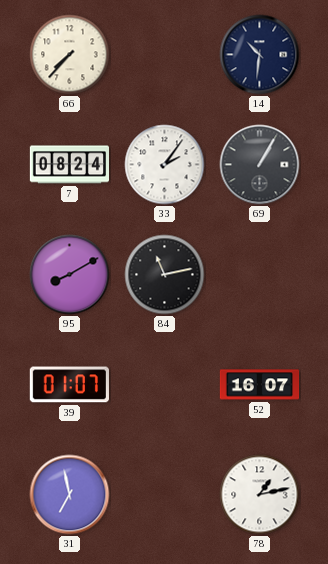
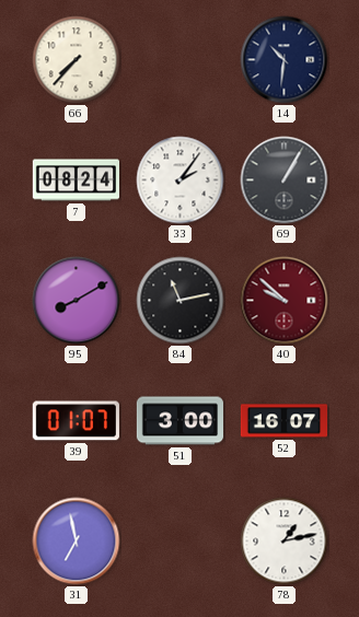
40: none -> 9:52
51: none -> 3:00
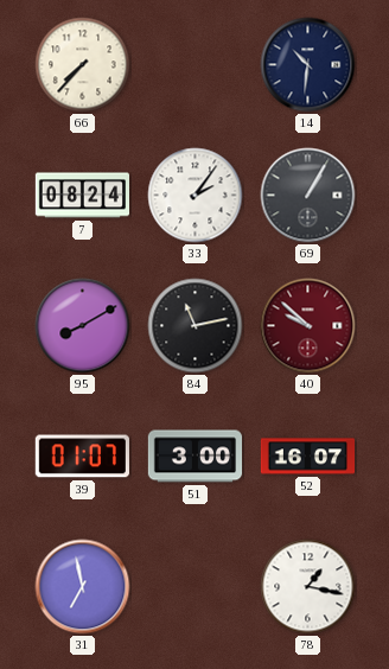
78: 1:13 -> 1:17
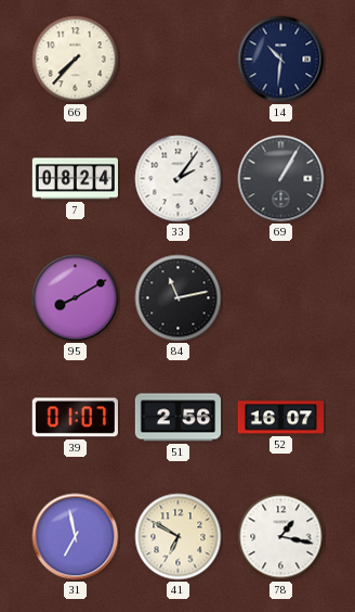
40: 9:52 -> none
51: 3:00 -> 2:56
41: none -> 6:50
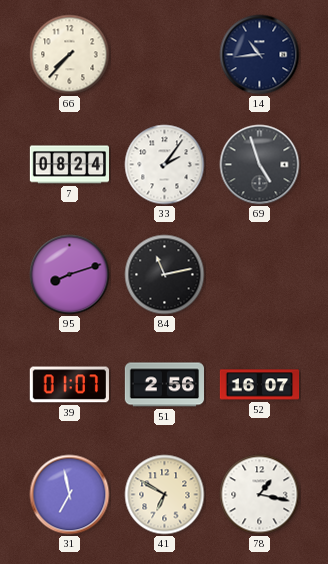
14: 10:31 -> 10:44
69: 1:05 -> 4:57
95: 8:10 -> 8:12
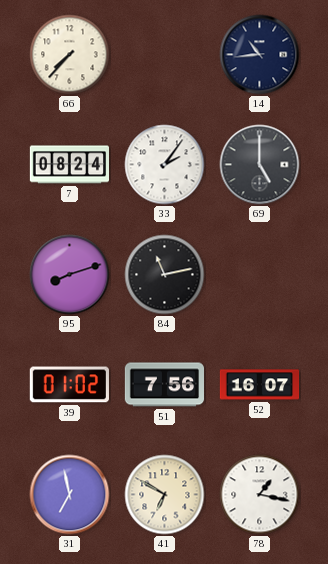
69: 4:57 -> 5:00
39: 01:07 -> 01:02
51: 2:56 -> 7:56
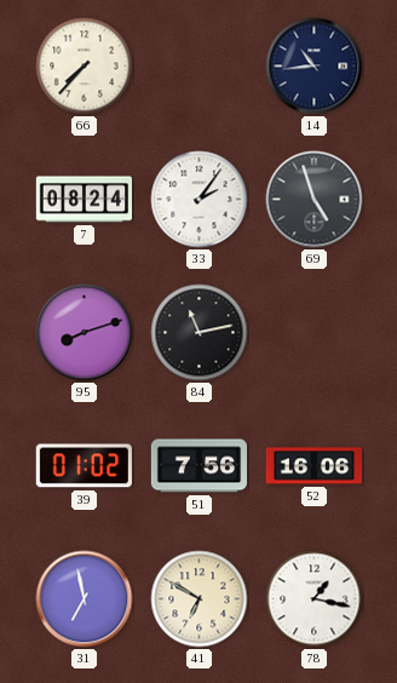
69: 5:00 -> 4:57
52: 16:07 -> 16:06
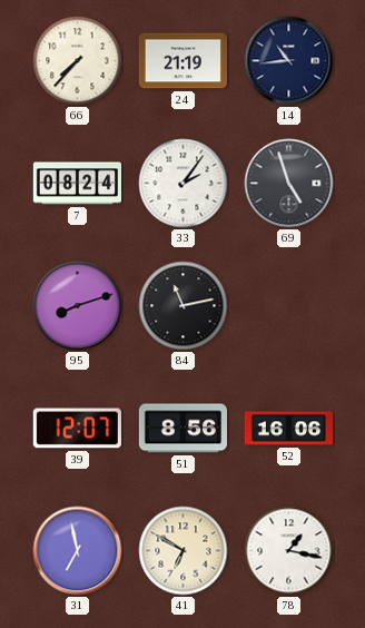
24: none -> 21:19
39: 01:02 -> 12:07
51: 7:56 -> 8:56
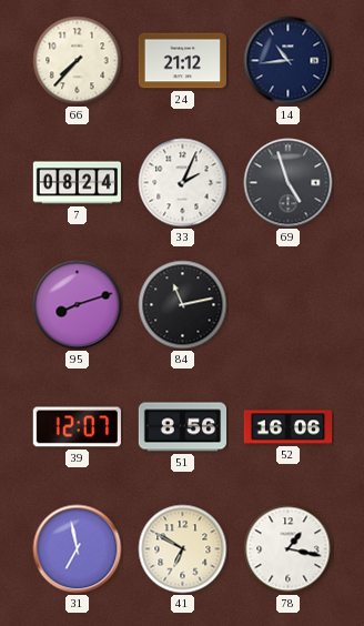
24: 21:19 -> 21:12
33: 2:06 -> 2:04
